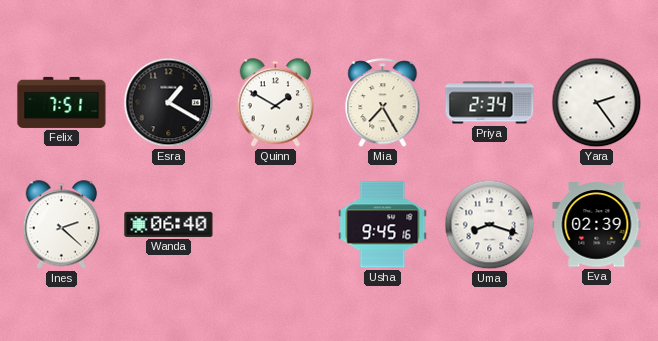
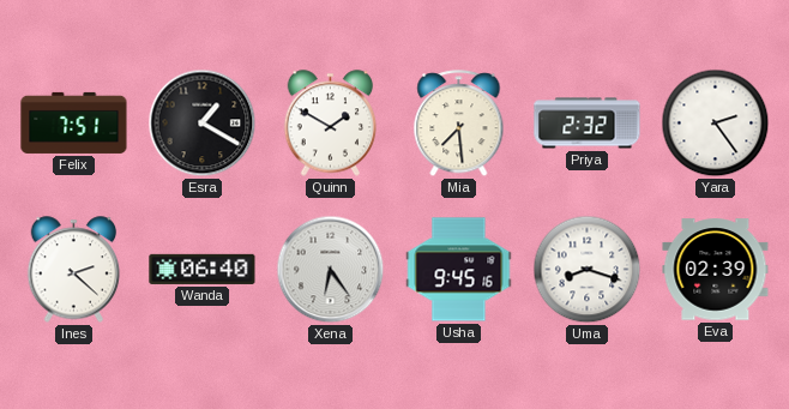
Mia: 7:25 -> 7:29
Priya: 2:34 -> 2:32
Xena: none -> 6:24
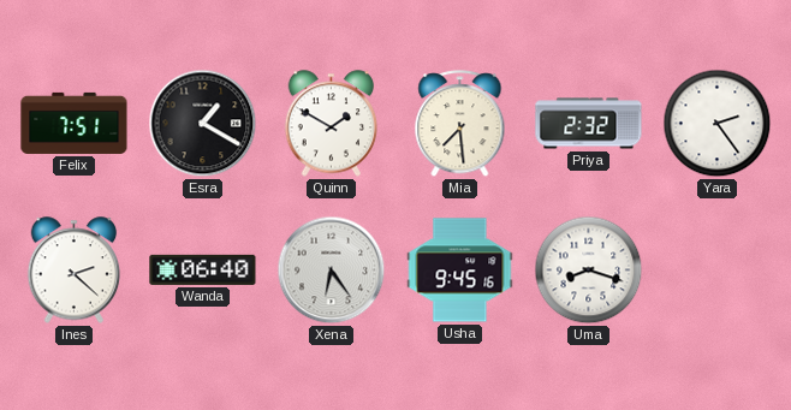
Eva: 02:39 -> none
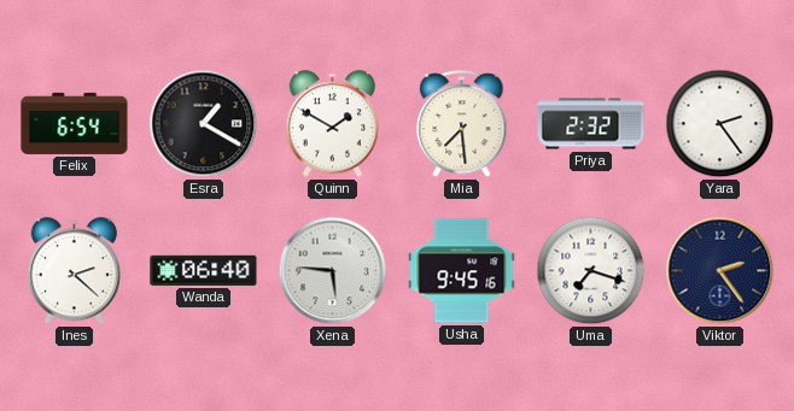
Felix: 7:51 -> 6:54
Xena: 6:24 -> 5:46
Uma: 8:18 -> 7:18
Viktor: none -> 2:24
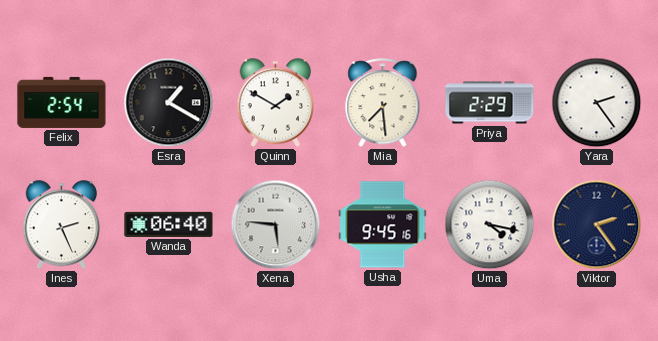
Felix: 6:54 -> 2:54
Priya: 2:32 -> 2:29
Ines: 2:22 -> 2:26
Uma: 7:18 -> 4:17
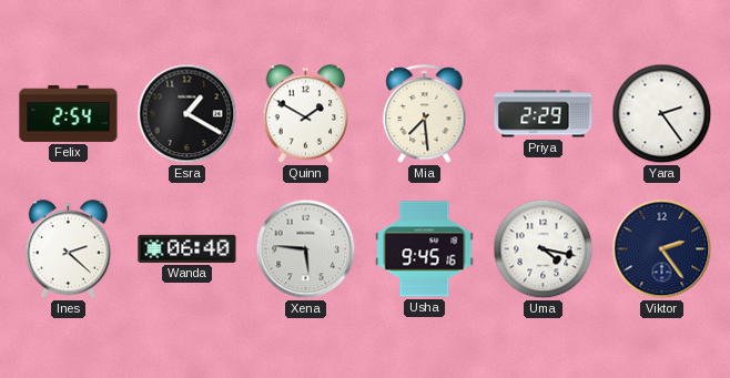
Ines: 2:26 -> 2:22
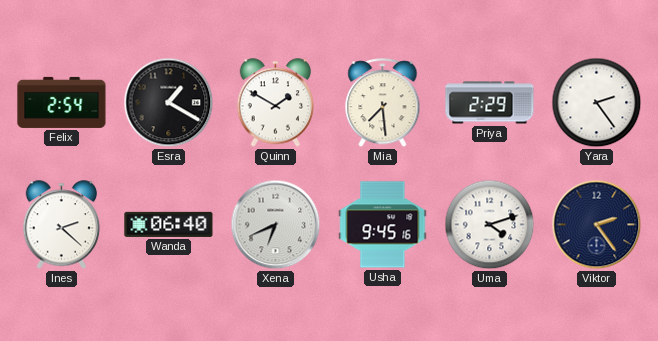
Xena: 5:46 -> 6:41
Uma: 4:17 -> 4:12
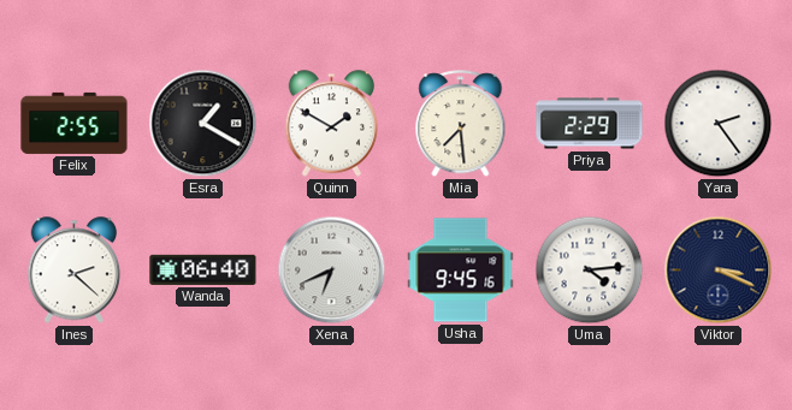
Felix: 2:54 -> 2:55
Uma: 4:12 -> 4:14
Viktor: 2:24 -> 3:19
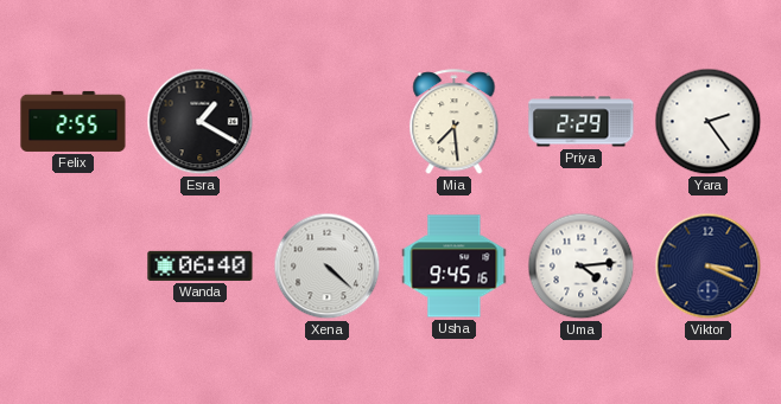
Quinn: 1:50 -> none
Ines: 2:22 -> none
Xena: 6:41 -> 4:22
